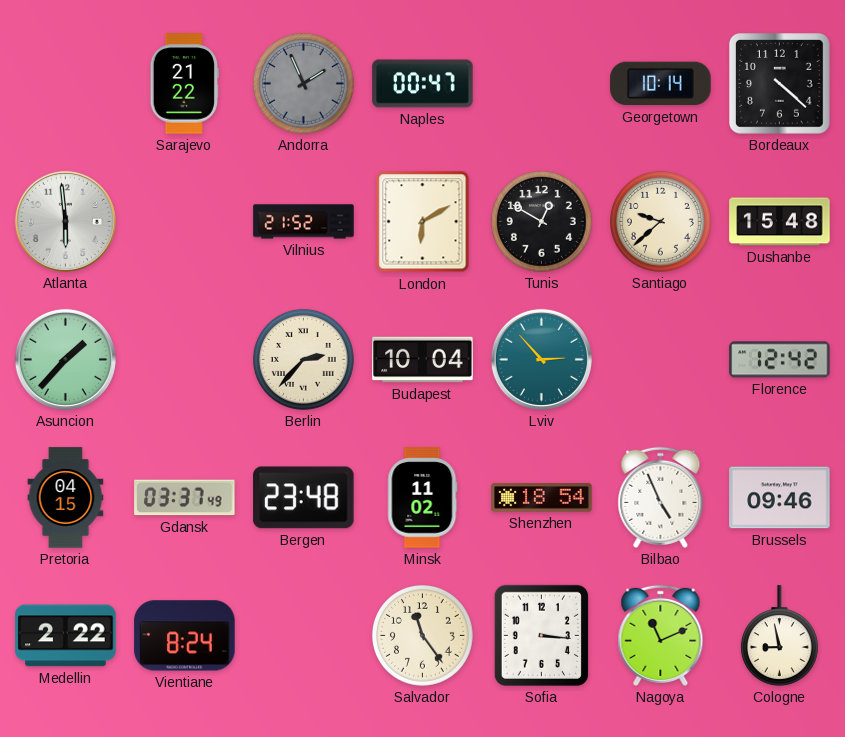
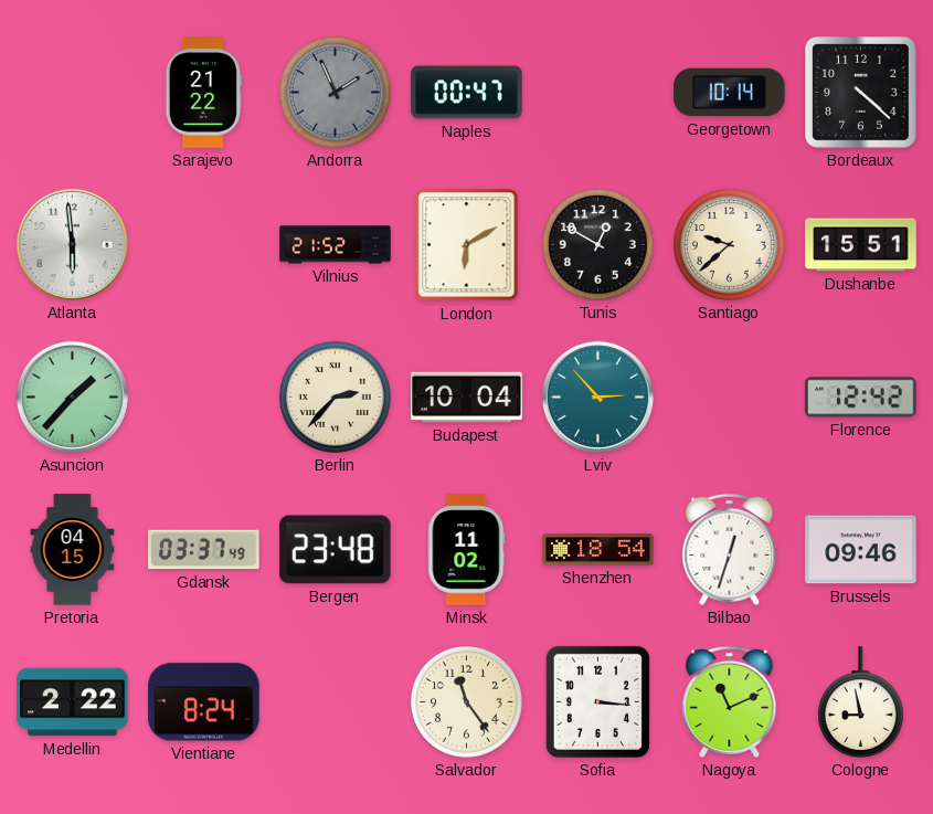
Dushanbe: 15:48 -> 15:51
Bilbao: 4:56 -> 12:33
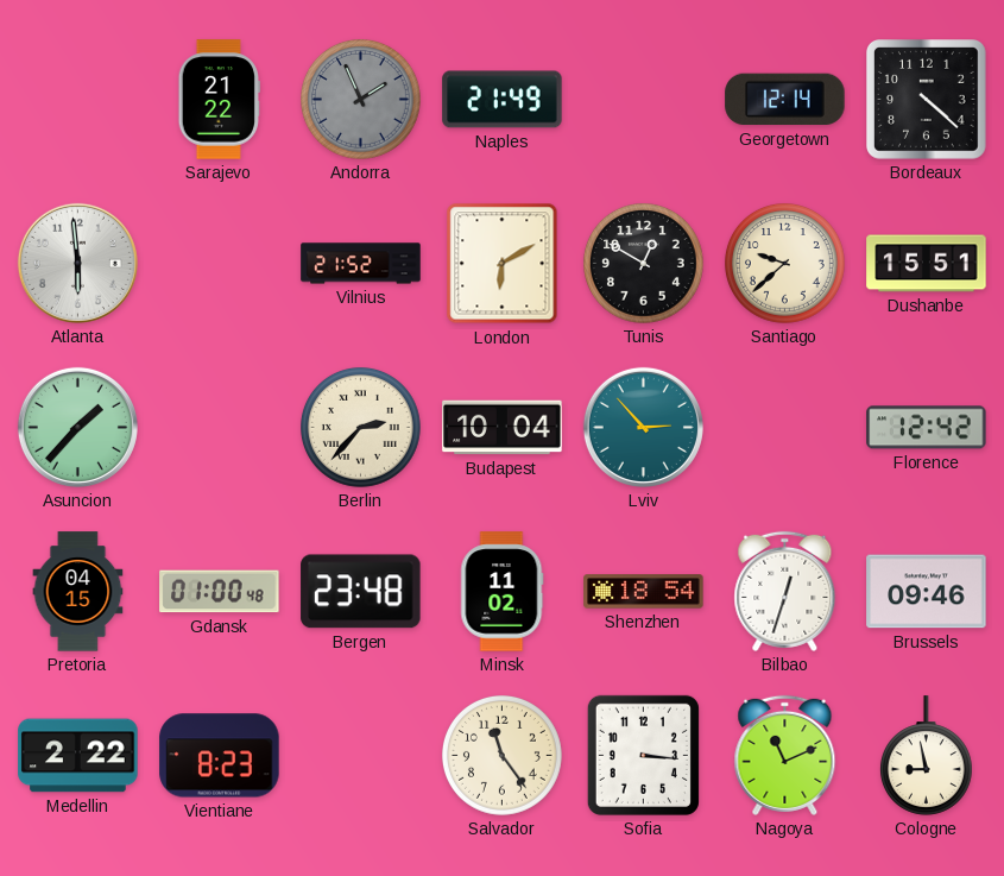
Naples: 00:47 -> 21:49
Georgetown: 10:14 -> 12:14
Gdansk: 03:37 -> 01:00
Vientiane: 8:24 -> 8:23
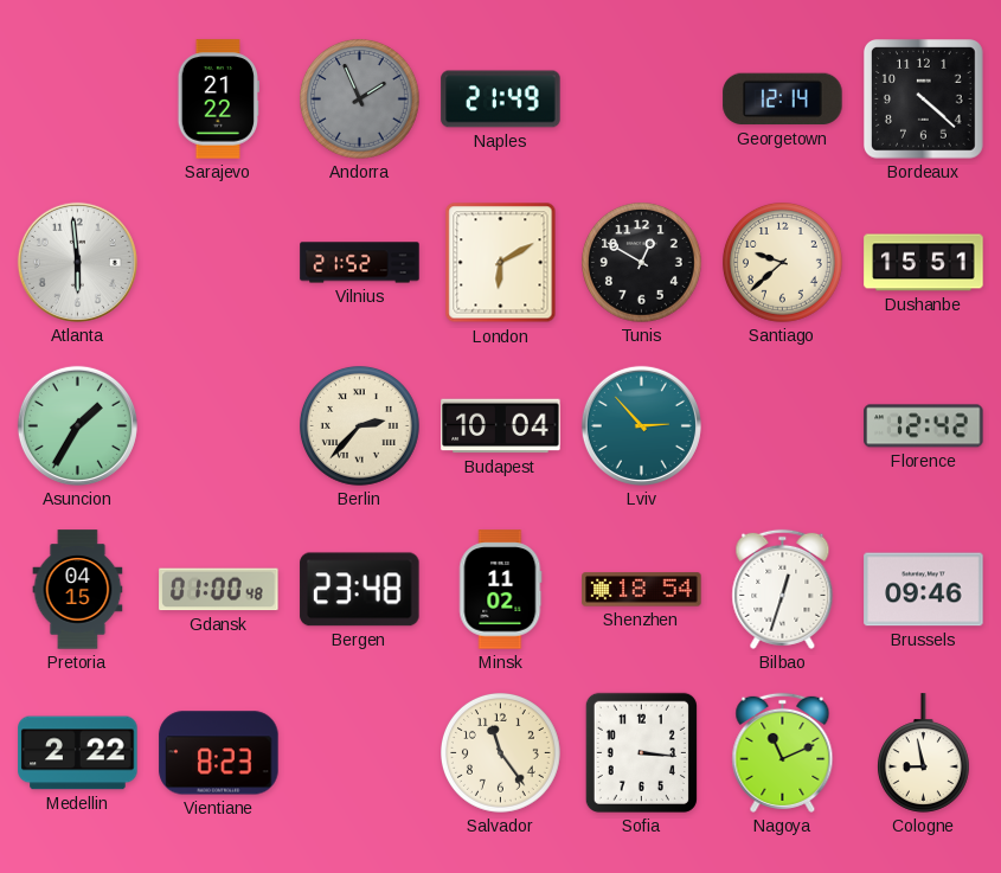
Asuncion: 1:37 -> 1:35
